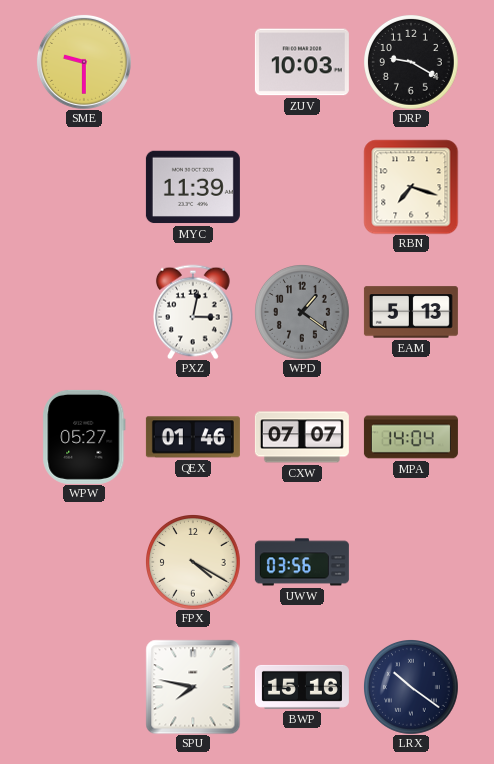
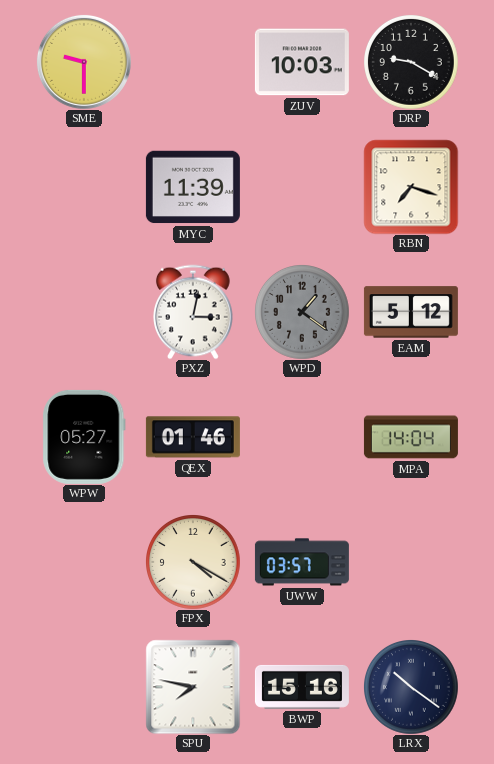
EAM: 5:13 -> 5:12
CXW: 07:07 -> none
UWW: 03:56 -> 03:57
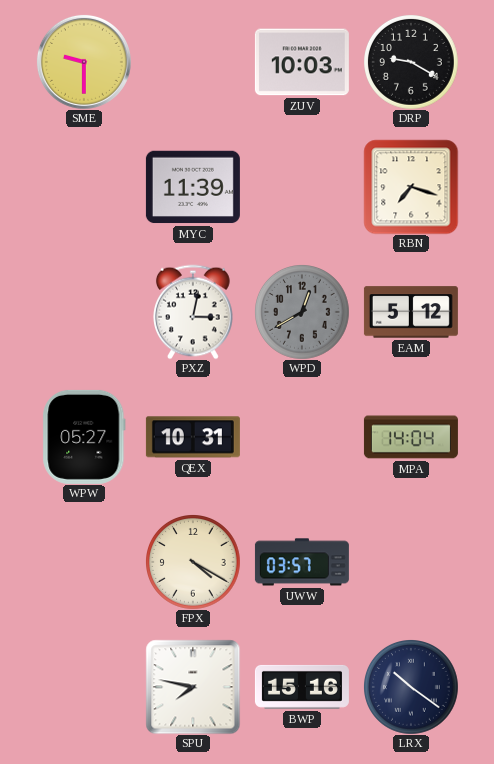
WPD: 1:21 -> 12:40
QEX: 01:46 -> 10:31
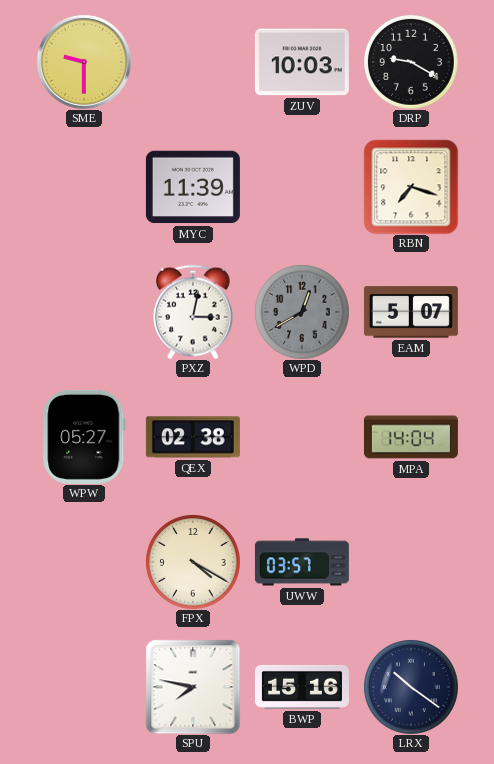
EAM: 5:12 -> 5:07
QEX: 10:31 -> 02:38
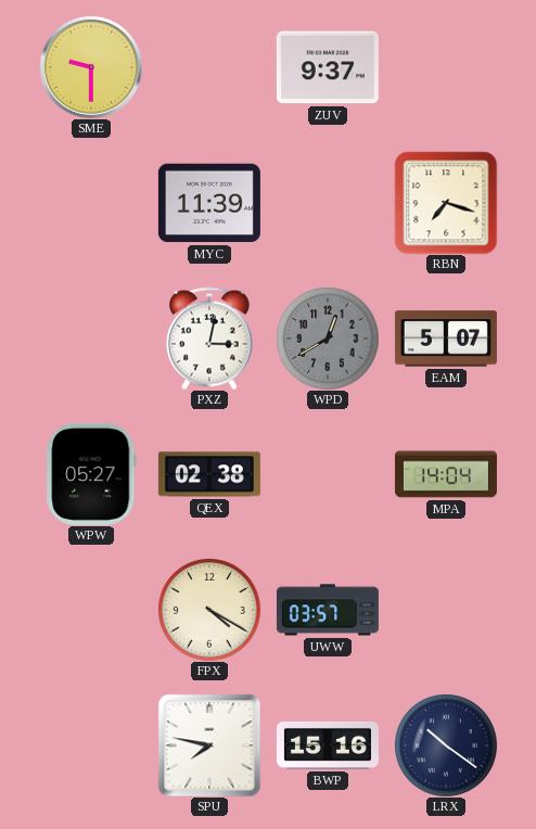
ZUV: 10:03 -> 9:37
DRP: 9:20 -> none
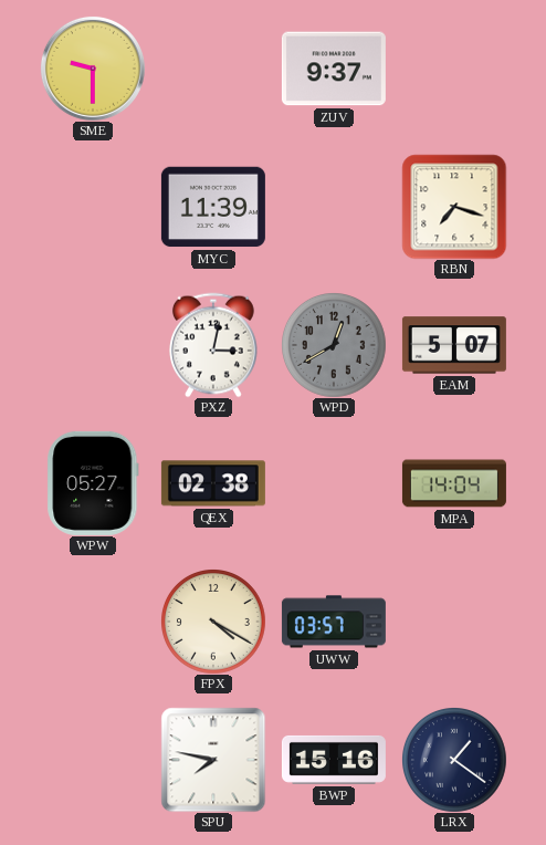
LRX: 10:21 -> 1:21
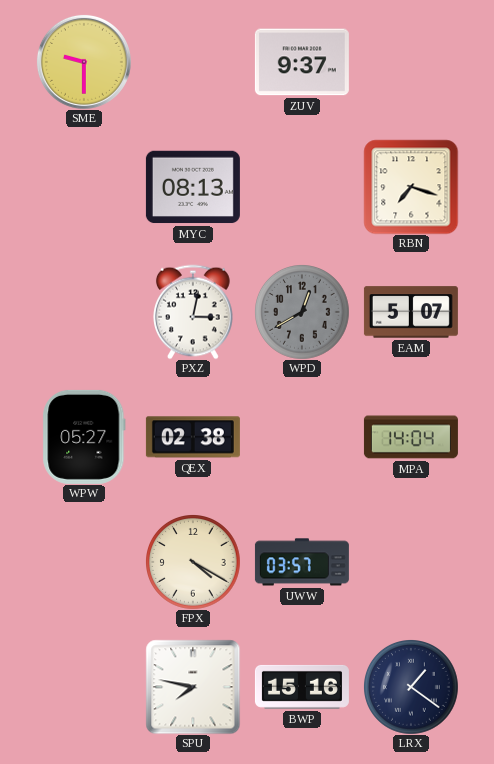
MYC: 11:39 -> 08:13
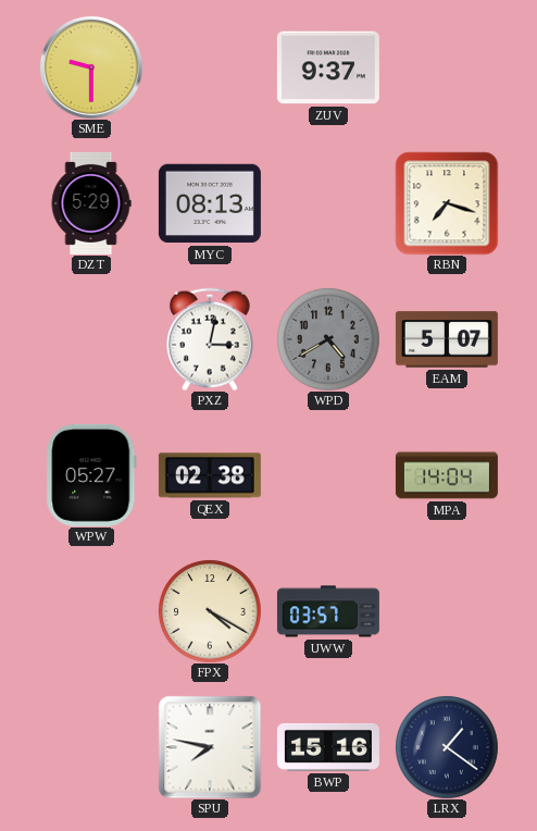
DZT: none -> 5:29
WPD: 12:40 -> 4:40
